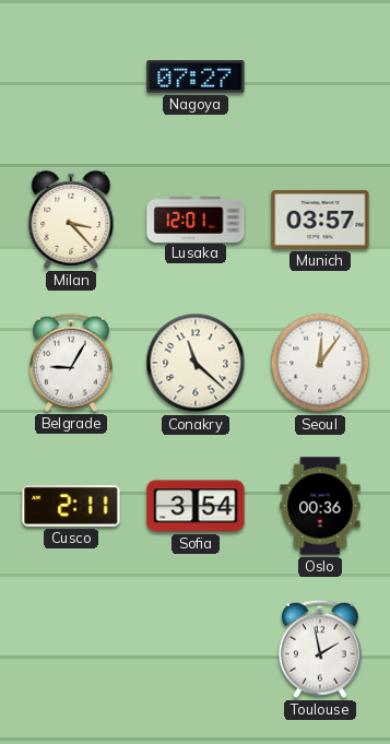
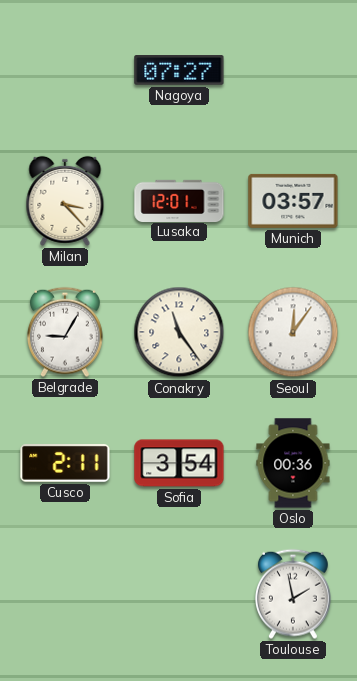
Conakry: 11:22 -> 11:24
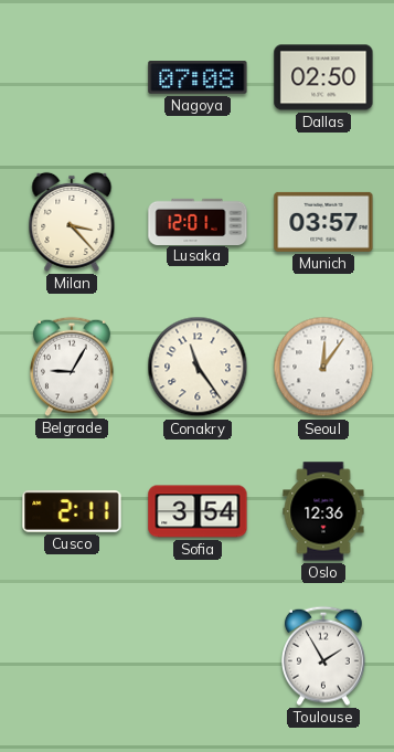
Nagoya: 07:27 -> 07:08
Dallas: none -> 02:50
Oslo: 00:36 -> 12:36
Toulouse: 1:58 -> 1:55
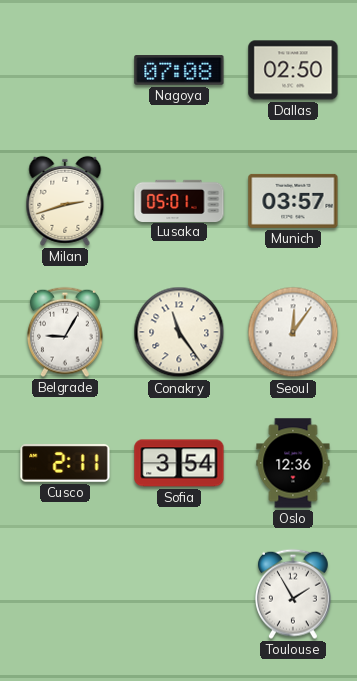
Milan: 3:23 -> 2:42
Lusaka: 12:01 -> 05:01
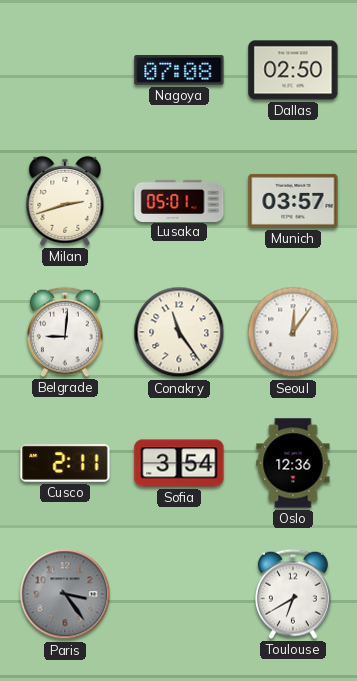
Belgrade: 9:05 -> 9:01
Paris: none -> 3:24
Toulouse: 1:55 -> 6:40
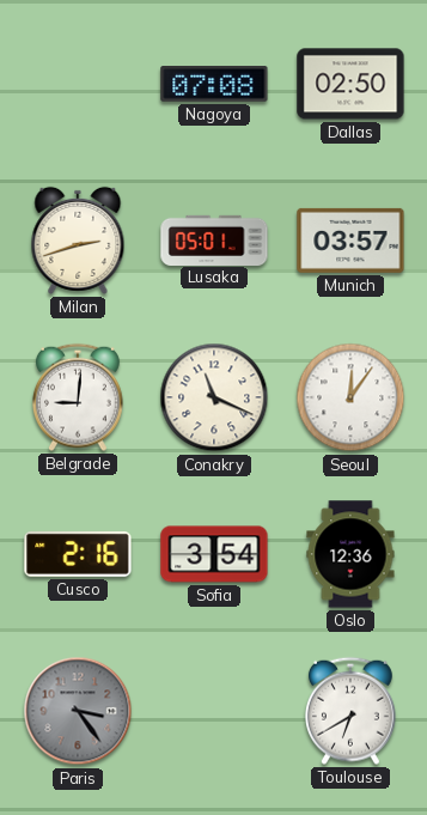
Conakry: 11:24 -> 11:19
Cusco: 2:11 -> 2:16
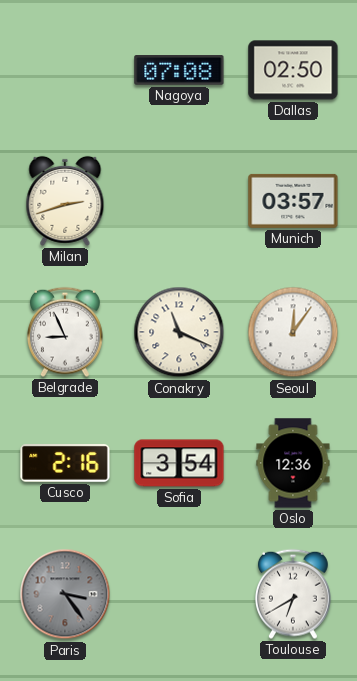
Lusaka: 05:01 -> none
Belgrade: 9:01 -> 8:56
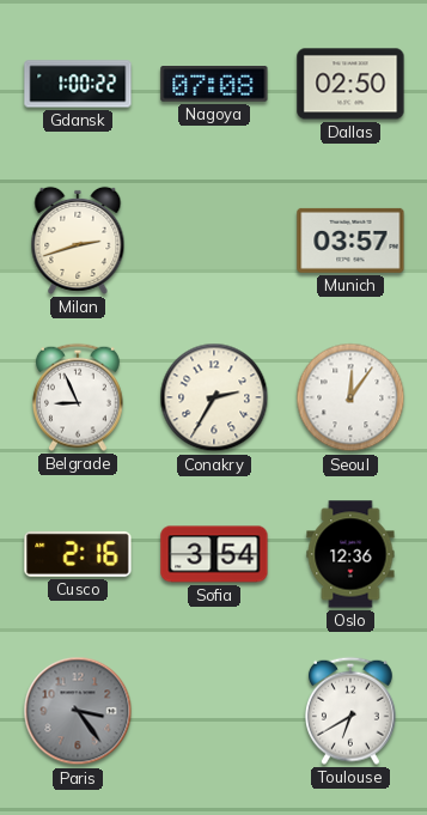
Gdansk: none -> 1:00
Conakry: 11:19 -> 2:35
